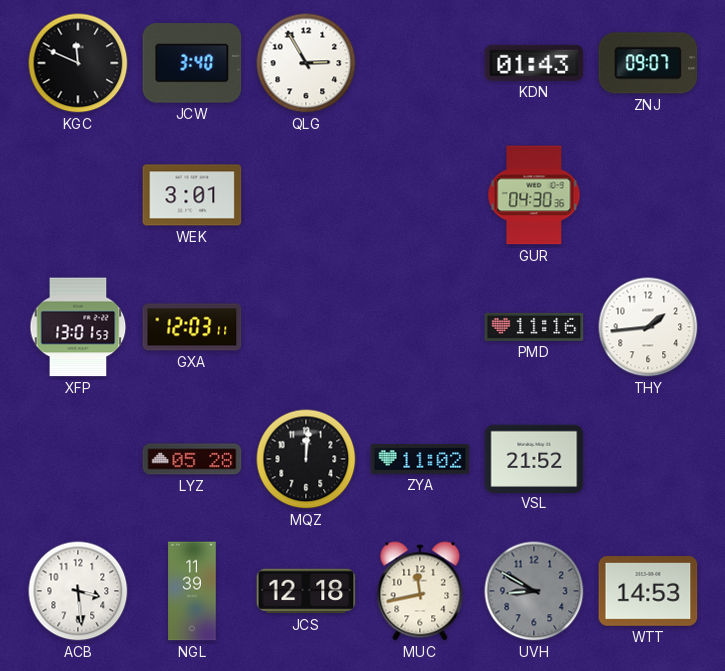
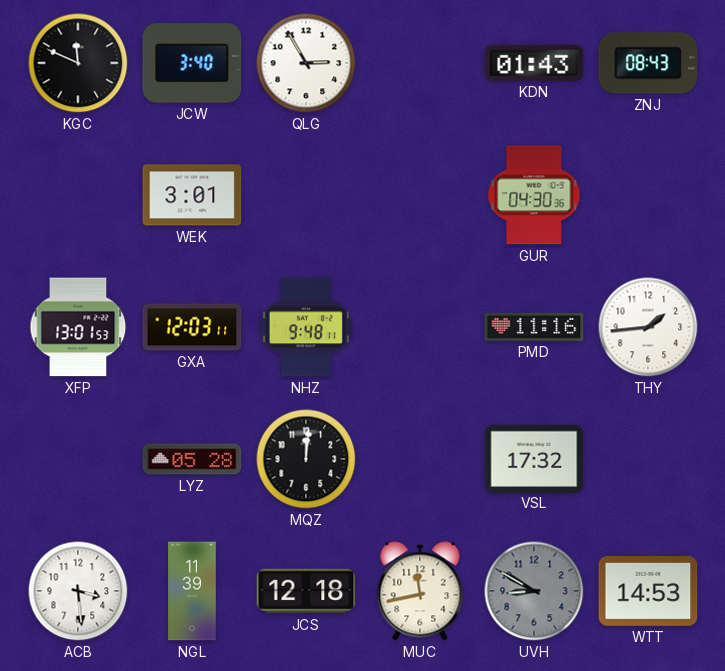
ZNJ: 09:07 -> 08:43
NHZ: none -> 9:48
ZYA: 11:02 -> none
VSL: 21:52 -> 17:32
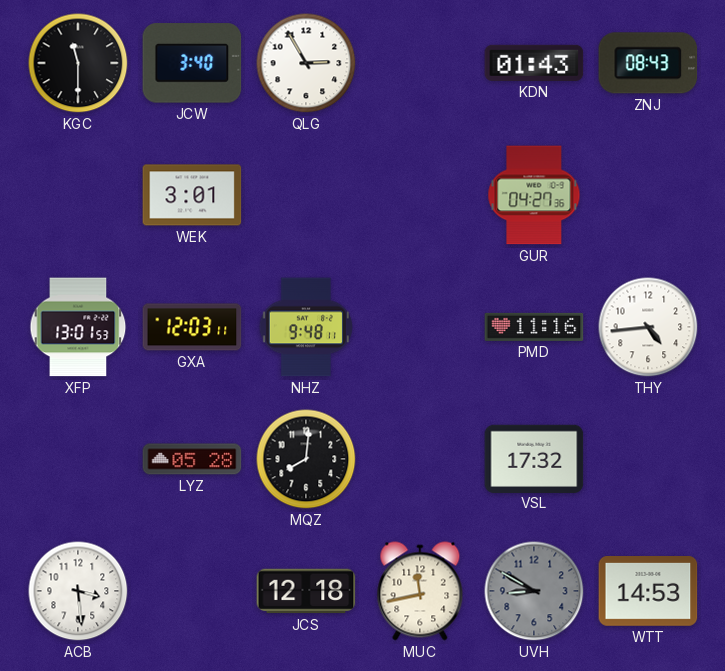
KGC: 11:49 -> 11:30
GUR: 04:30 -> 04:27
THY: 1:44 -> 4:44
MQZ: 12:01 -> 8:01
NGL: 11:39 -> none
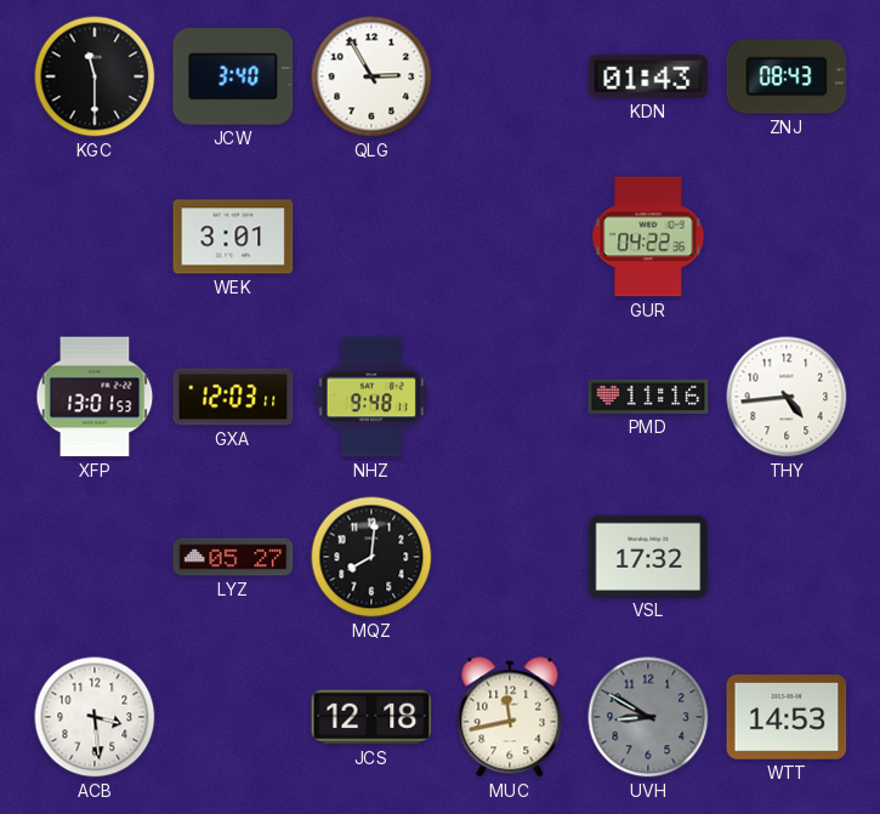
GUR: 04:27 -> 04:22
LYZ: 05:28 -> 05:27
